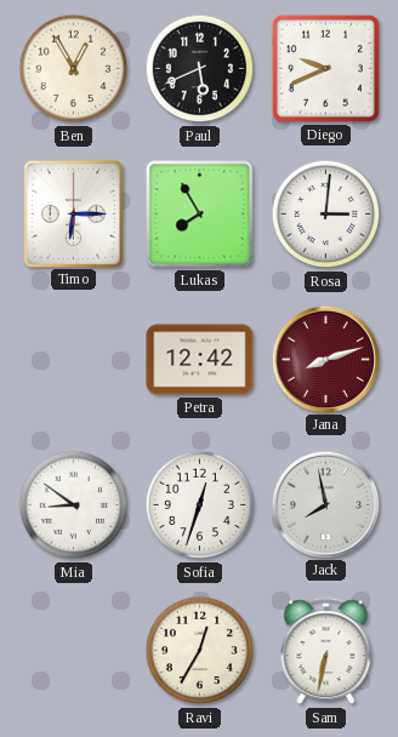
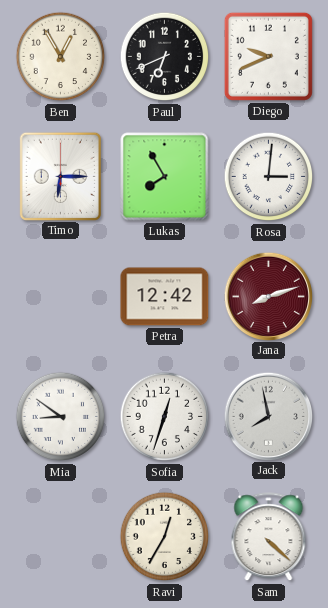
Paul: 5:41 -> 6:41
Sam: 6:32 -> 4:22
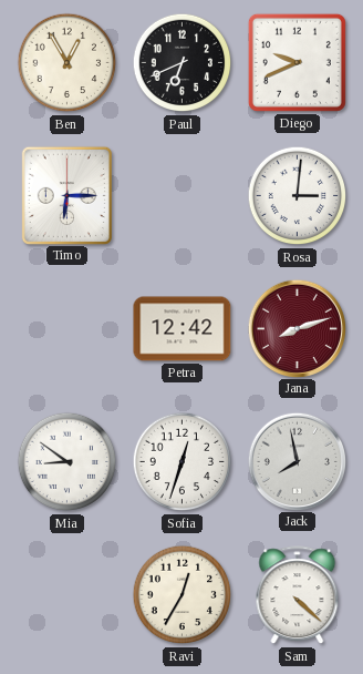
Lukas: 7:55 -> none
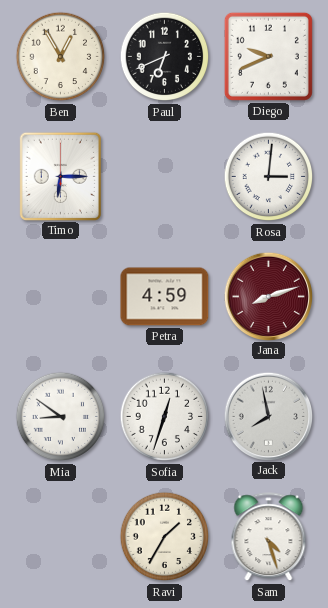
Petra: 12:42 -> 4:59
Ravi: 12:35 -> 1:35
Sam: 4:22 -> 4:27
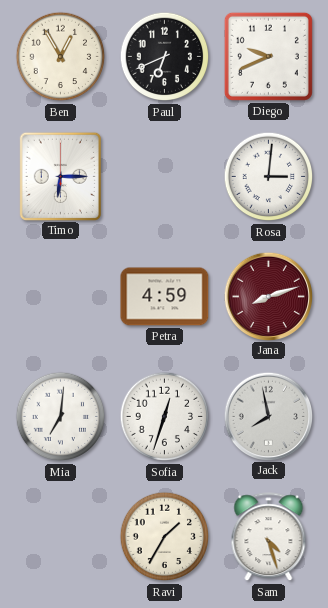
Mia: 8:51 -> 7:01
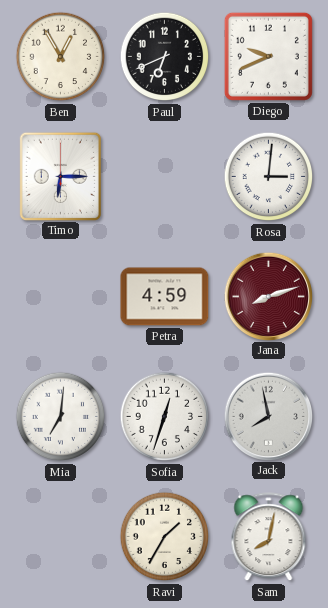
Sam: 4:27 -> 8:02
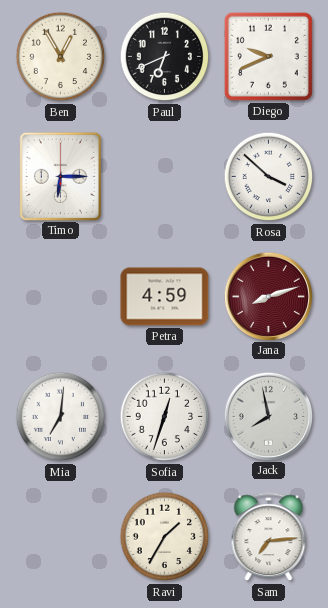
Rosa: 3:01 -> 3:52
Sam: 8:02 -> 7:14
